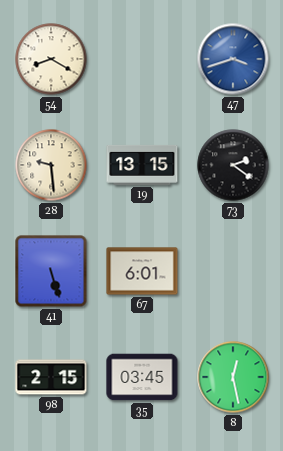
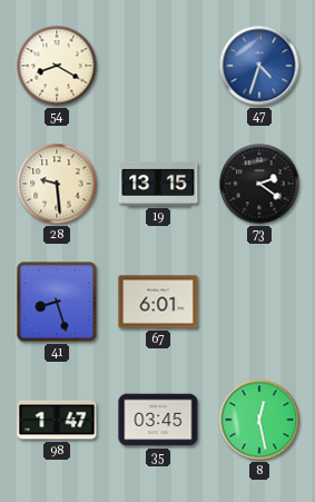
47: 3:42 -> 4:33
41: 5:27 -> 8:27
98: 2:15 -> 1:47
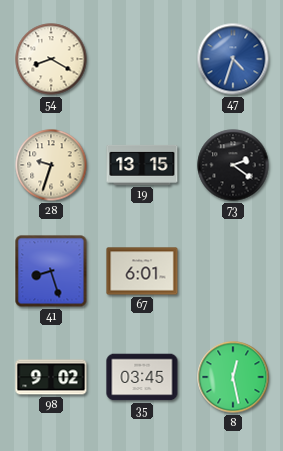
28: 9:29 -> 9:33
98: 1:47 -> 9:02
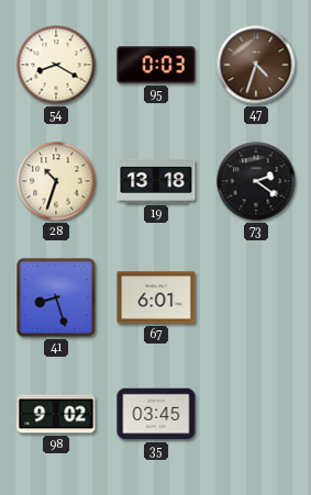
95: none -> 0:03
47 dial: blue -> brown
28: 9:33 -> 10:33
19: 13:15 -> 13:18
8: 12:28 -> none
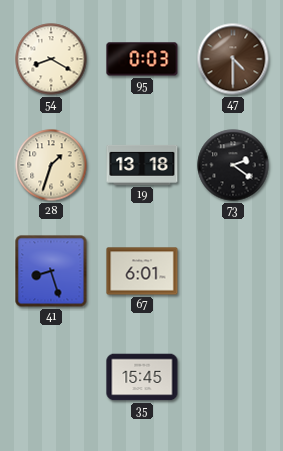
47: 4:33 -> 4:30
28: 10:33 -> 1:33
98: 9:02 -> none
35: 03:45 -> 15:45
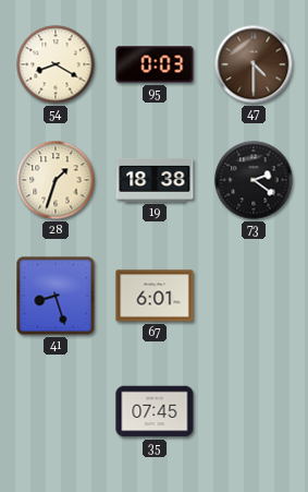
19: 13:18 -> 18:38
35: 15:45 -> 07:45
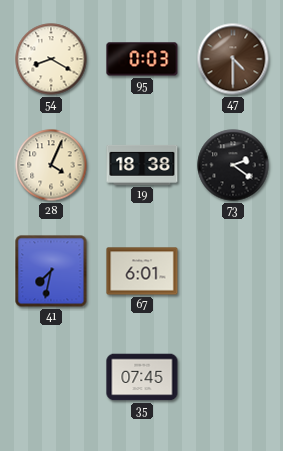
28: 1:33 -> 4:04
41: 8:27 -> 7:32
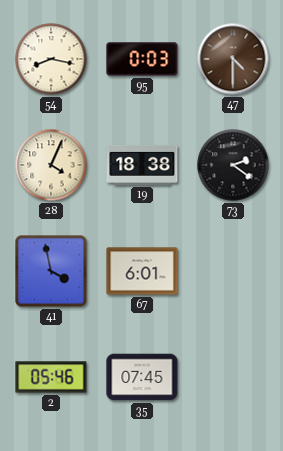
54: 8:20 -> 8:17
41: 7:32 -> 3:58
2: none -> 05:46
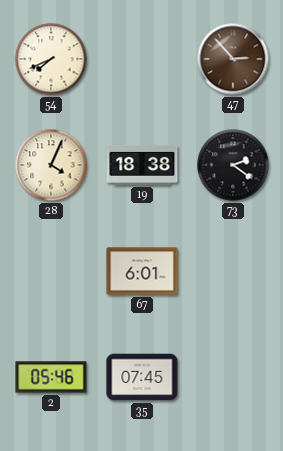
54: 8:17 -> 7:41
95: 0:03 -> none
47: 4:30 -> 2:53
41: 3:58 -> none
